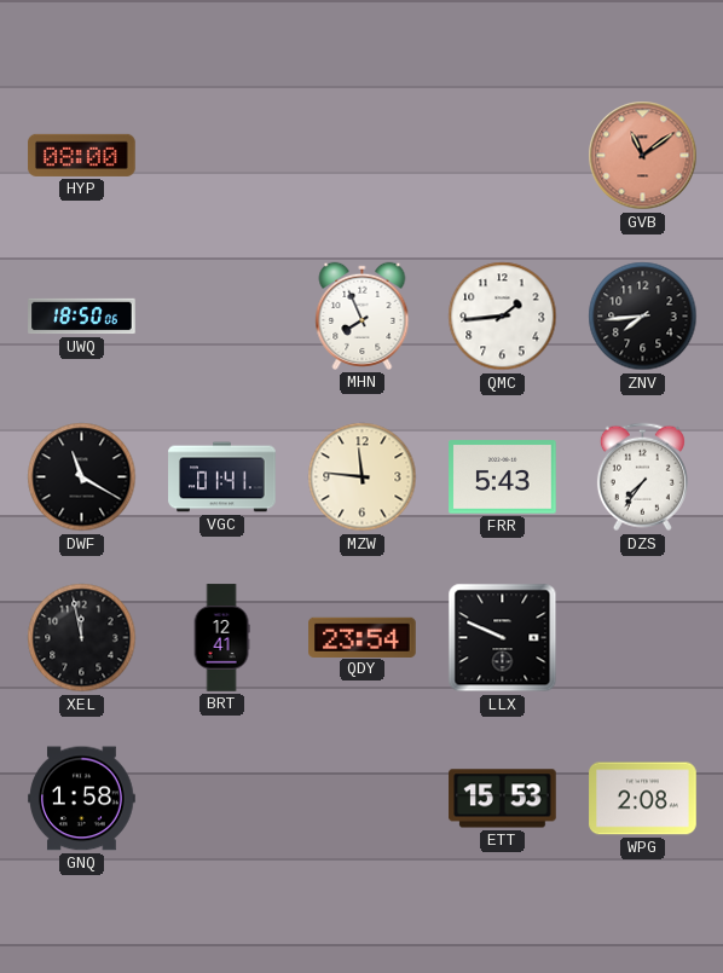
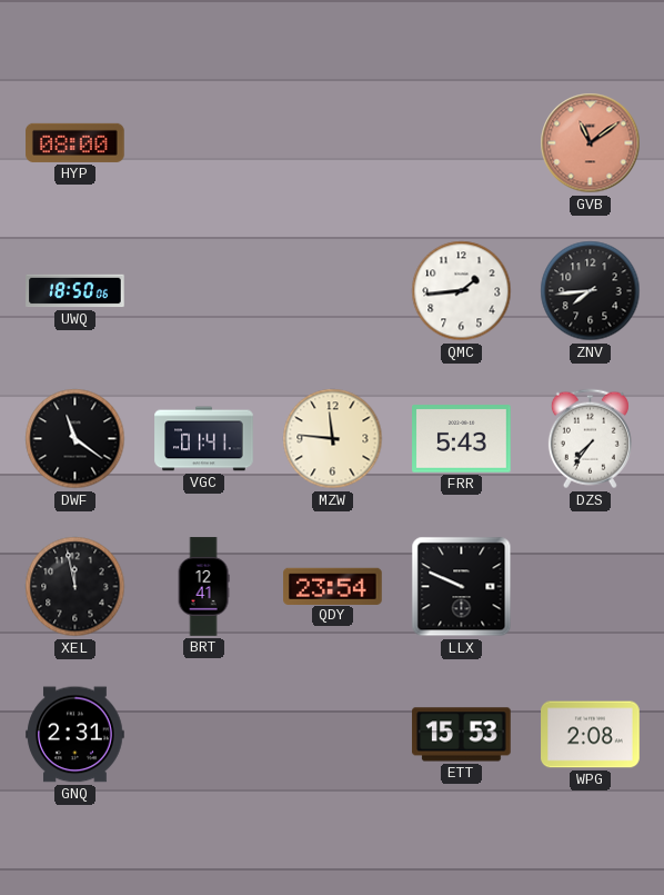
MHN: 7:56 -> none
DWF: 11:20 -> 11:21
GNQ: 1:58 -> 2:31
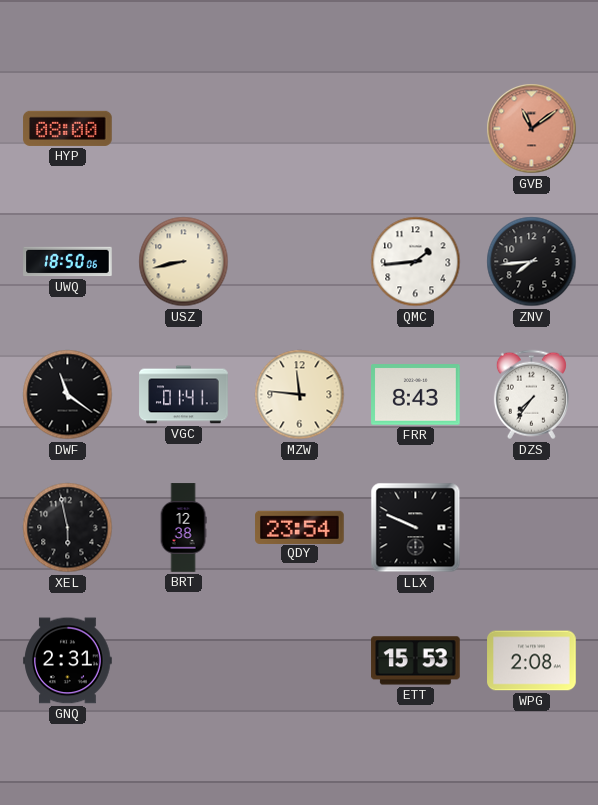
USZ: none -> 8:43
FRR: 5:43 -> 8:43
XEL: 11:58 -> 5:58
BRT: 12:41 -> 12:38
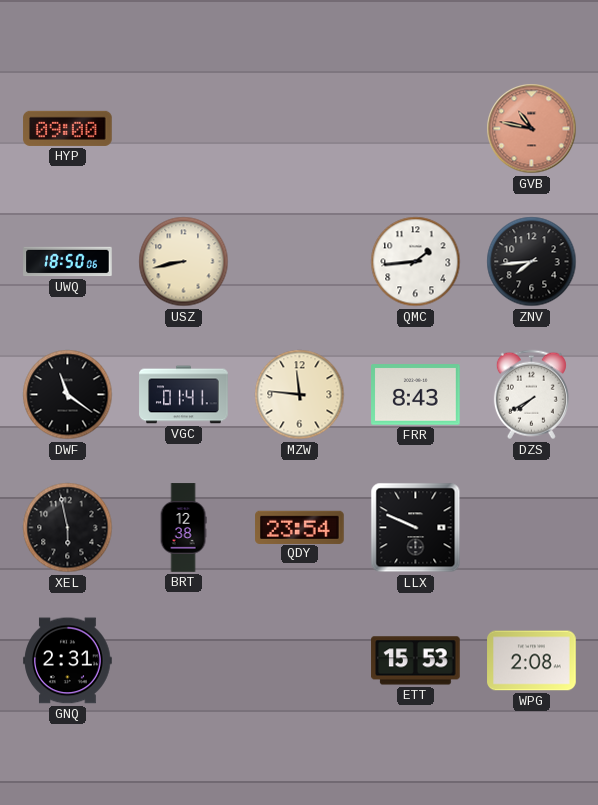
HYP: 08:00 -> 09:00
GVB: 11:09 -> 10:47
DZS: 7:36 -> 7:40
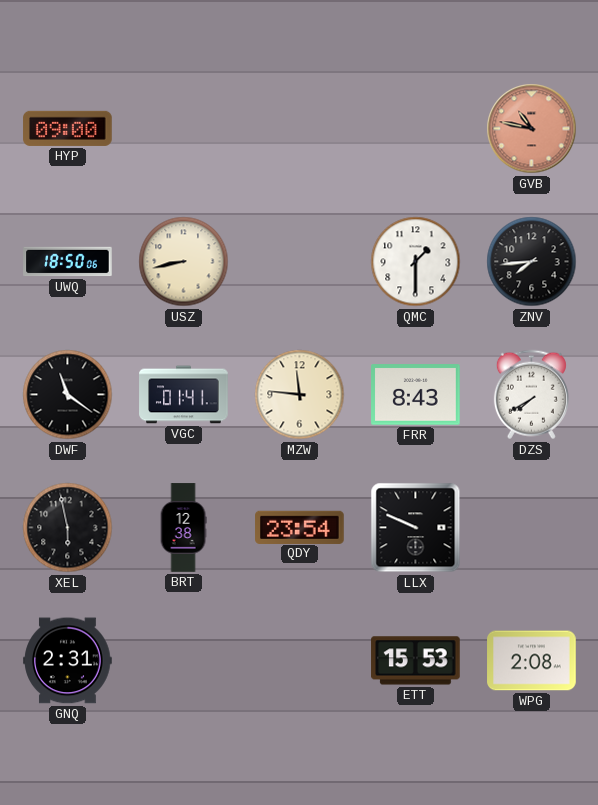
QMC: 1:44 -> 1:30
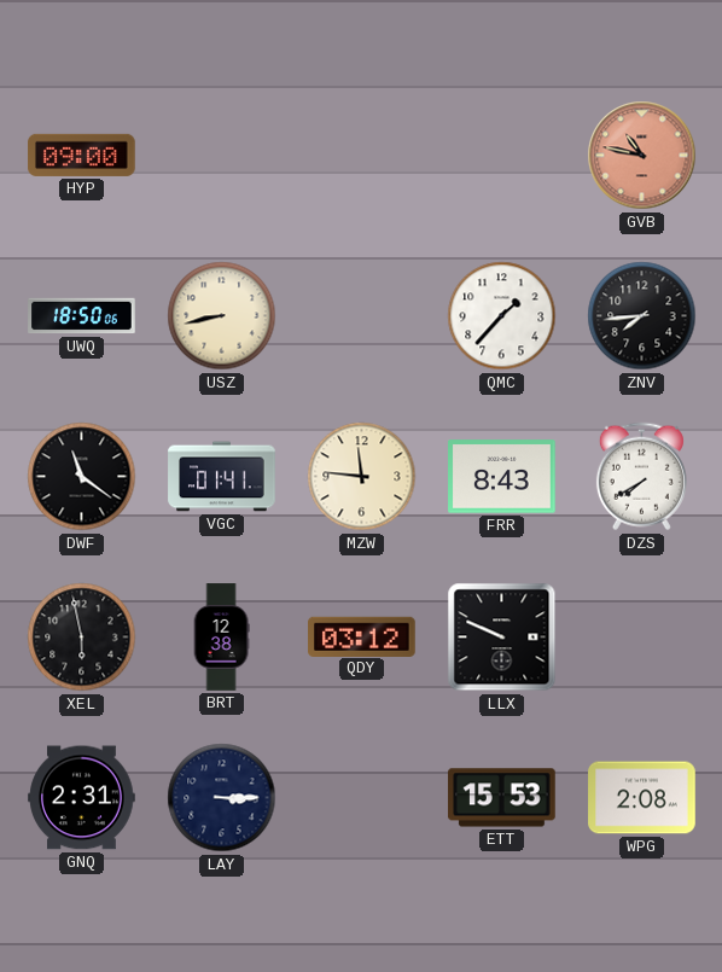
QMC: 1:30 -> 1:37
QDY: 23:54 -> 03:12
LAY: none -> 3:15
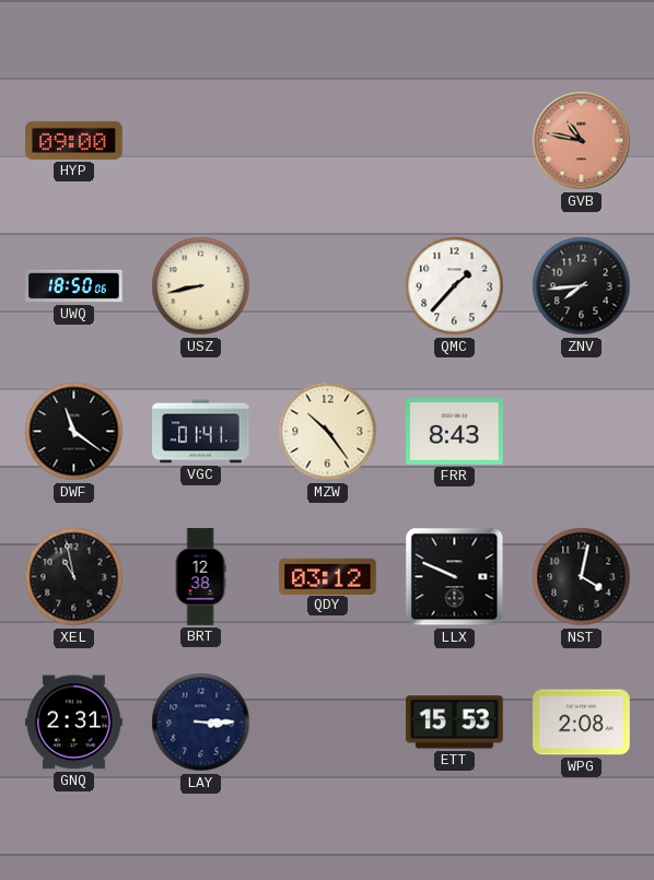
MZW: 11:46 -> 10:24
DZS: 7:40 -> none
XEL: 5:58 -> 10:58
NST: none -> 4:02
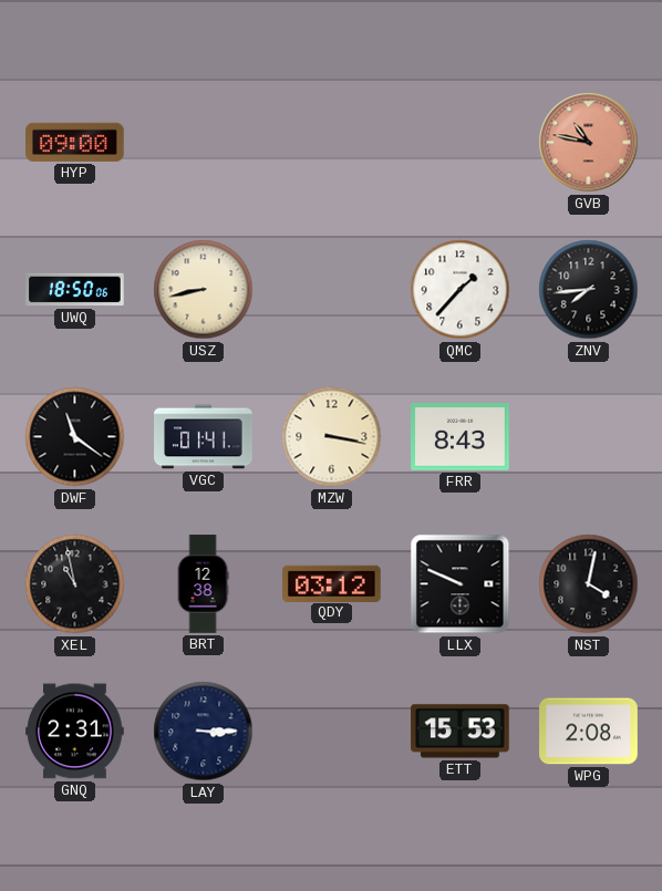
MZW: 10:24 -> 3:17
